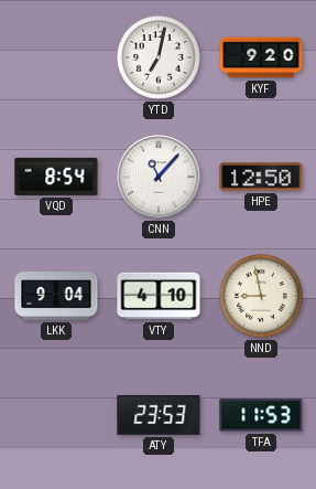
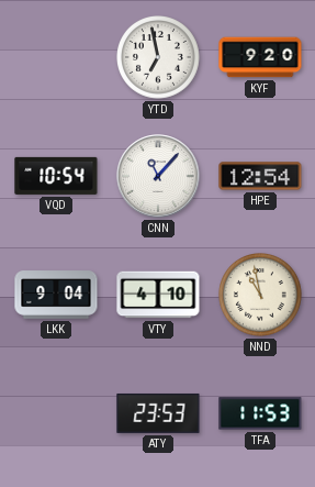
YTD: 7:02 -> 6:58
VQD: 8:54 -> 10:54
HPE: 12:50 -> 12:54
NND: 8:58 -> 10:58
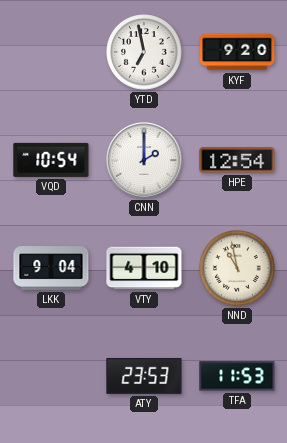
CNN: 11:07 -> 2:00
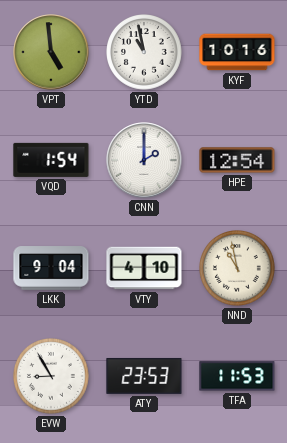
VPT: none -> 4:59
YTD: 6:58 -> 10:58
KYF: 9:20 -> 10:16
VQD: 10:54 -> 1:54
EVW: none -> 8:55
